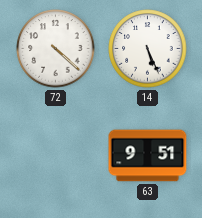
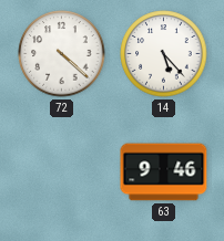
14: 5:26 -> 5:23
63: 9:51 -> 9:46
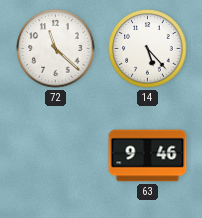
72: 4:22 -> 11:22
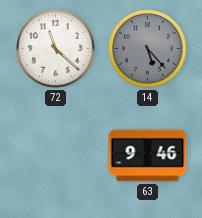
14 dial: white -> grey
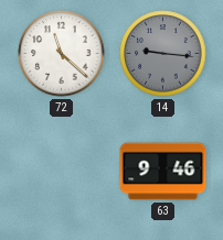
14: 5:23 -> 9:16
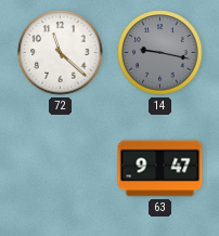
14: 9:16 -> 9:17
63: 9:46 -> 9:47
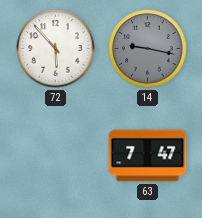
72: 11:22 -> 5:53
63: 9:47 -> 7:47
